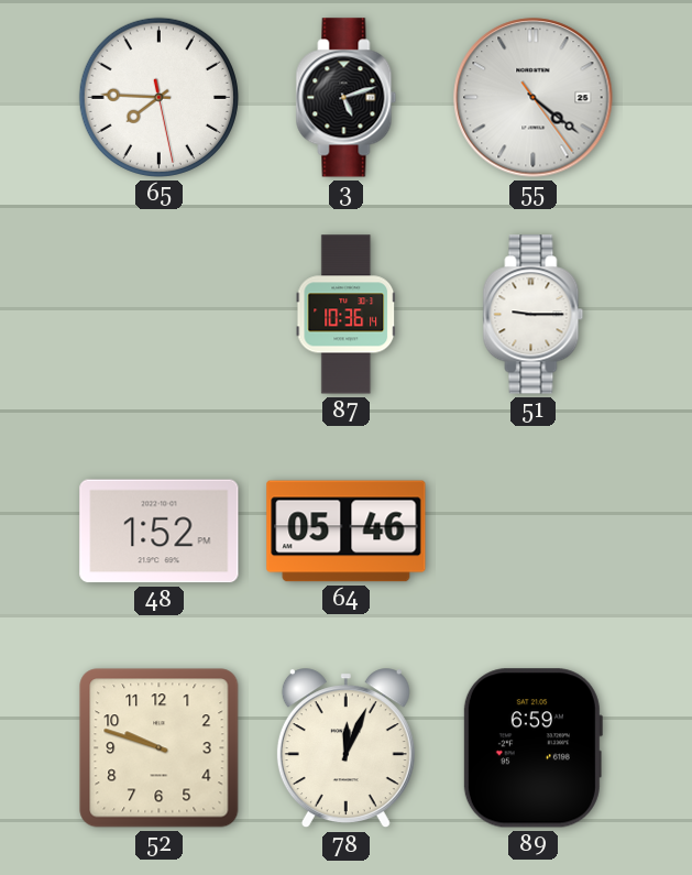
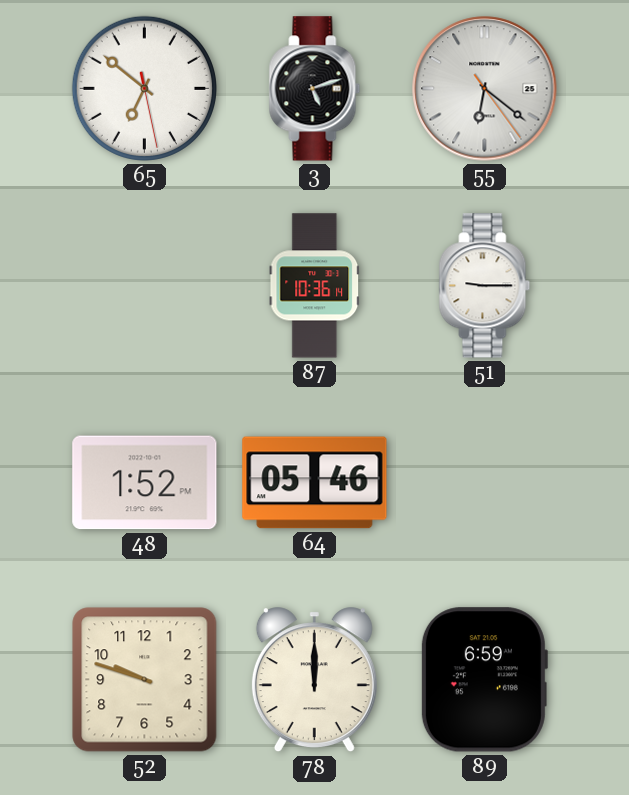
65: 7:45 -> 6:51
55: 4:21 -> 6:21
78: 12:04 -> 12:00
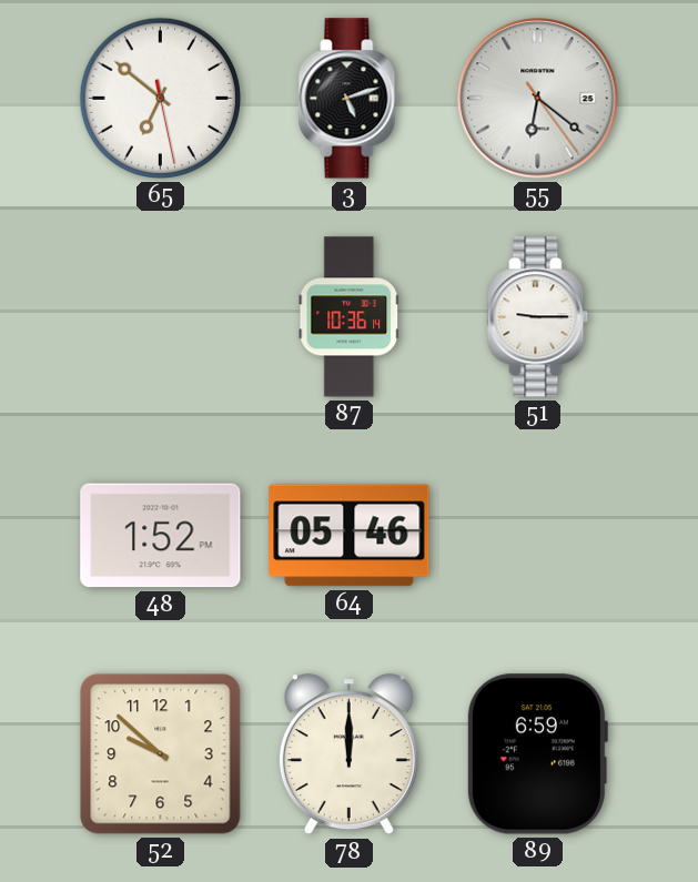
52: 9:48 -> 9:52
